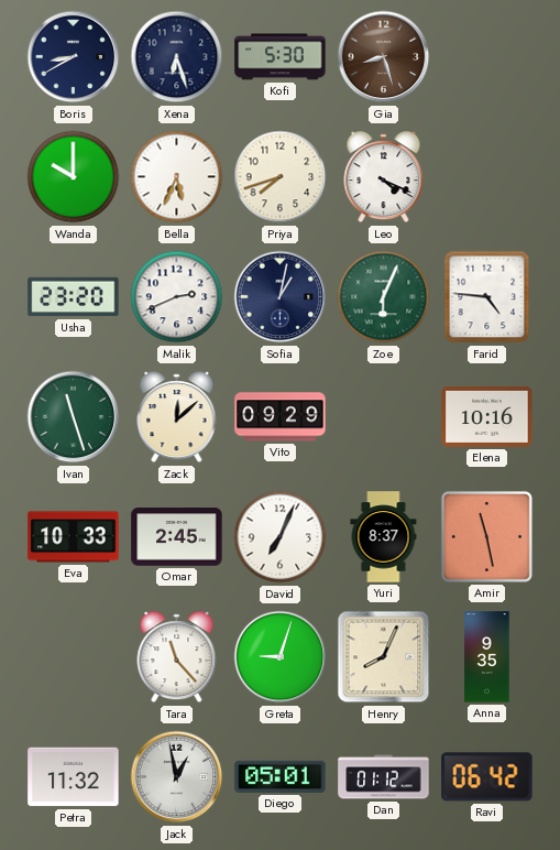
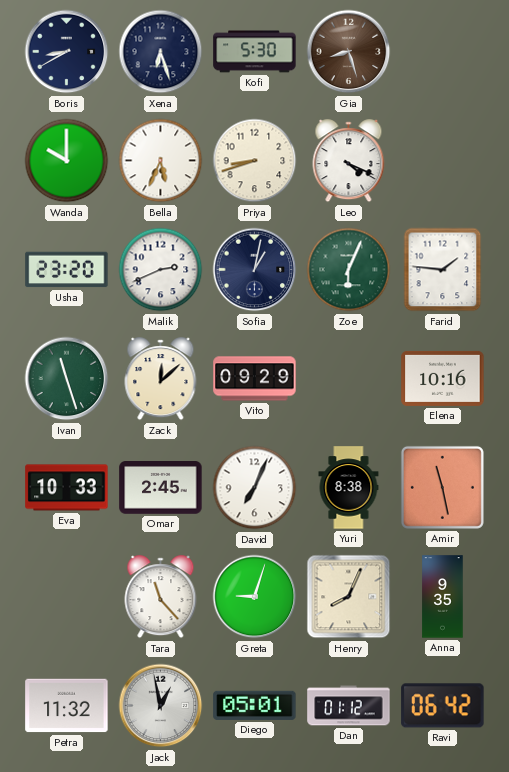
Priya: 7:42 -> 8:42
Farid: 4:46 -> 1:46
Yuri: 8:37 -> 8:38
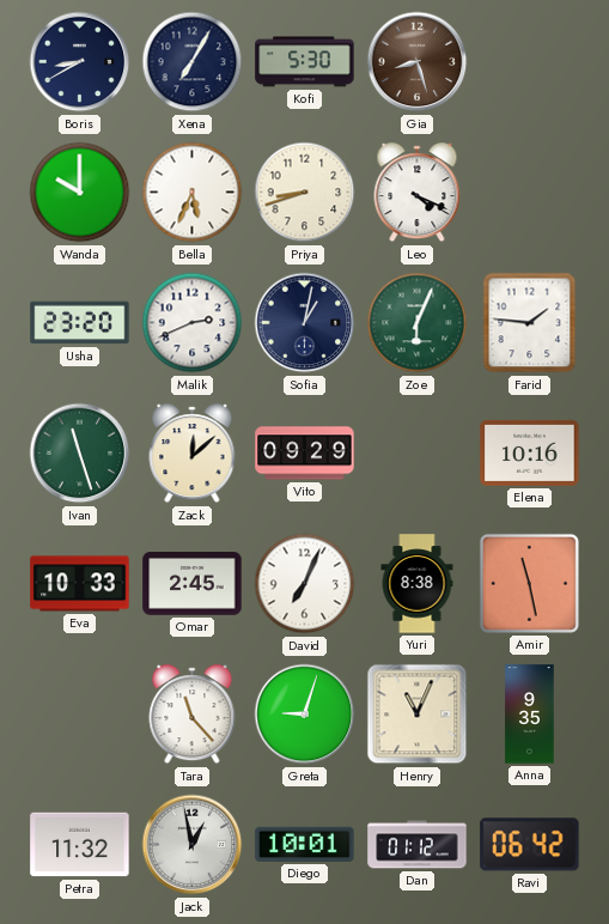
Xena: 6:27 -> 7:05
Henry: 8:04 -> 11:04
Diego: 05:01 -> 10:01
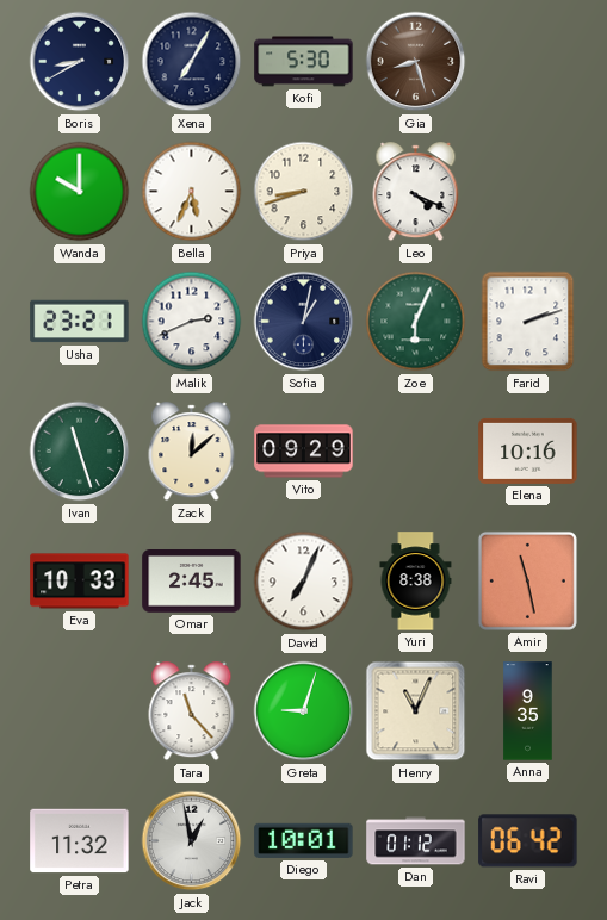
Usha: 23:20 -> 23:21
Farid: 1:46 -> 2:12
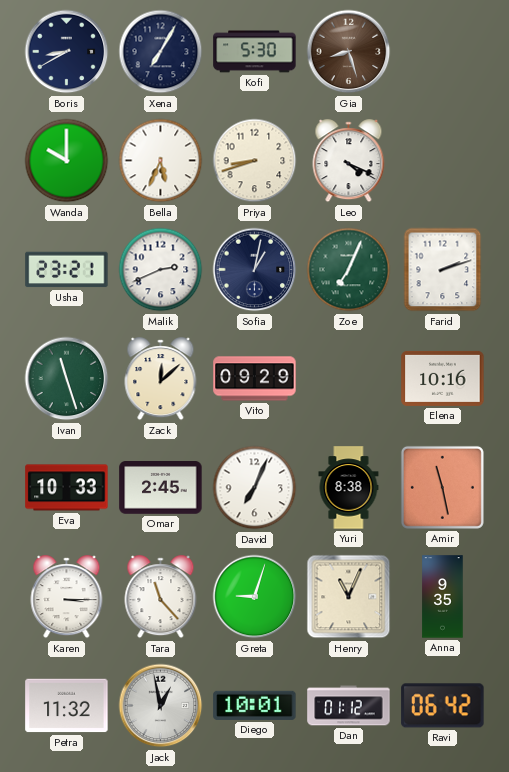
Zoe: 6:04 -> 7:04
Karen: none -> 3:15
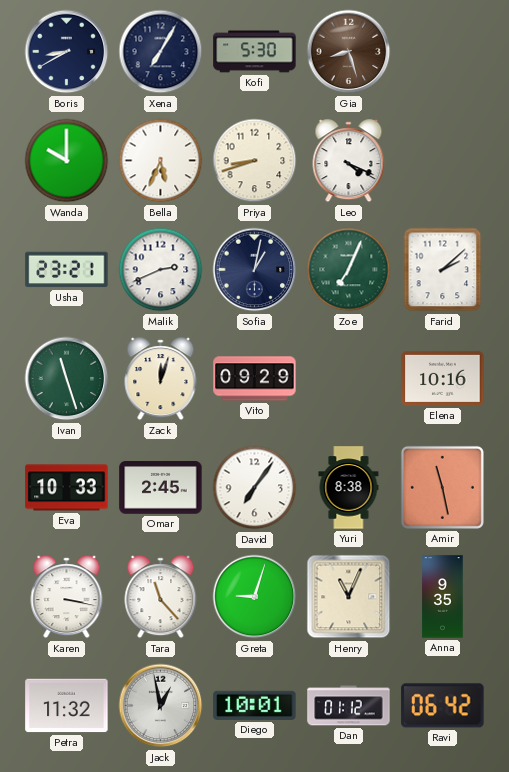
Farid: 2:12 -> 2:08
Zack: 12:08 -> 12:03
David: 7:04 -> 7:06
Karen: 3:15 -> 3:17
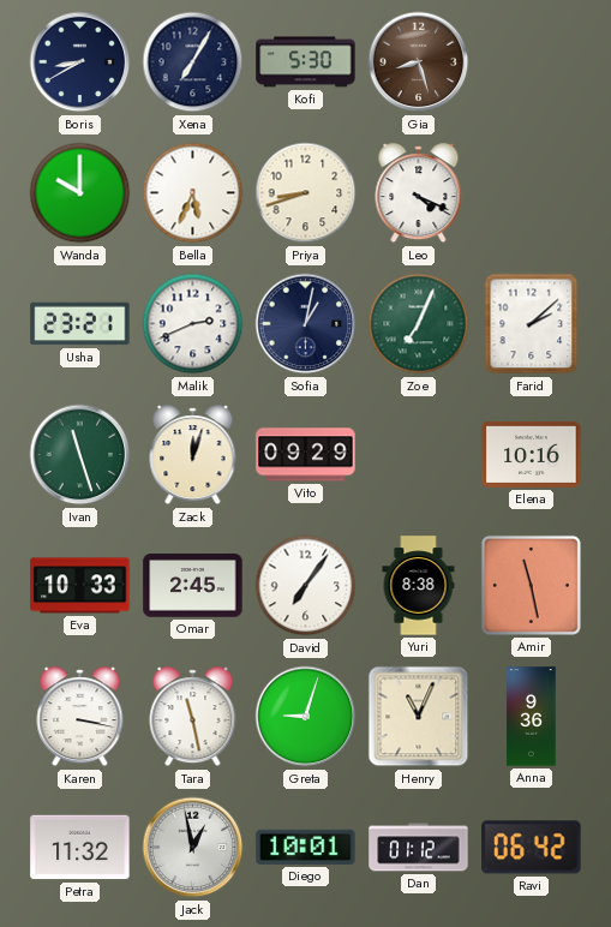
Tara: 11:23 -> 11:28
Anna: 9:35 -> 9:36
